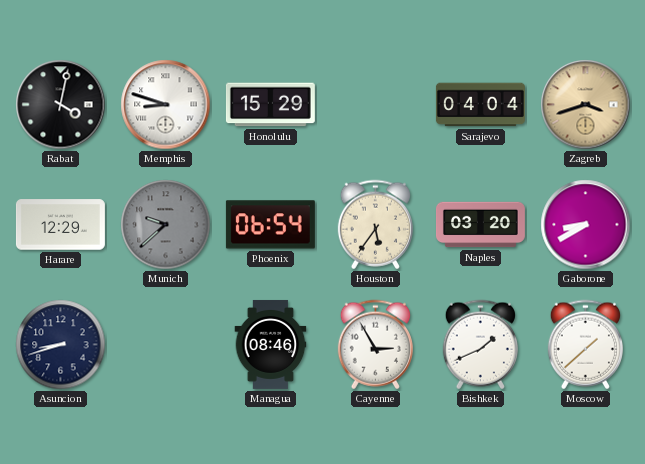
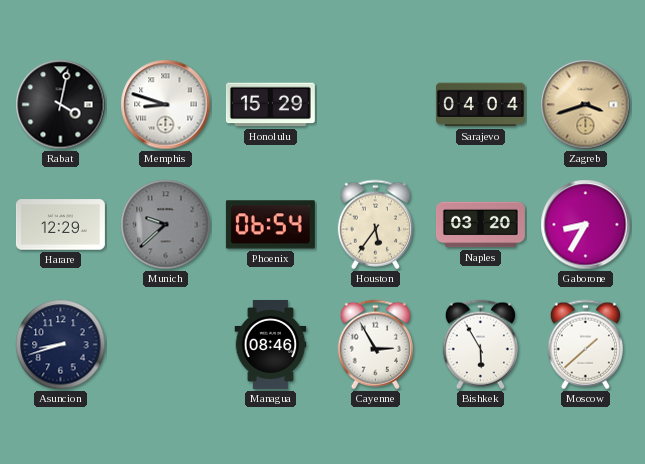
Gaborone: 8:40 -> 8:35
Bishkek: 1:41 -> 5:55
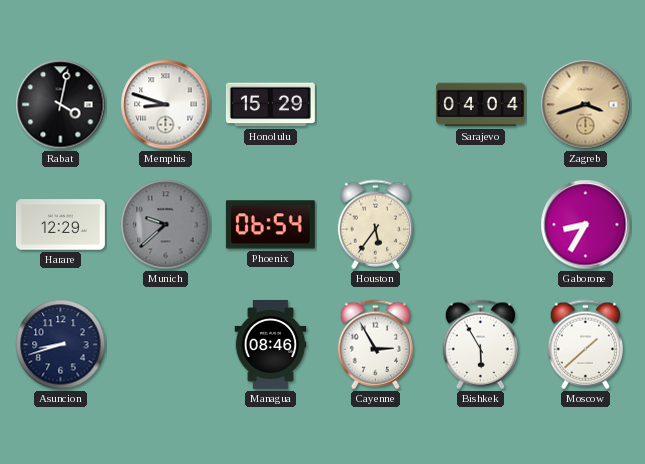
Naples: 03:20 -> none
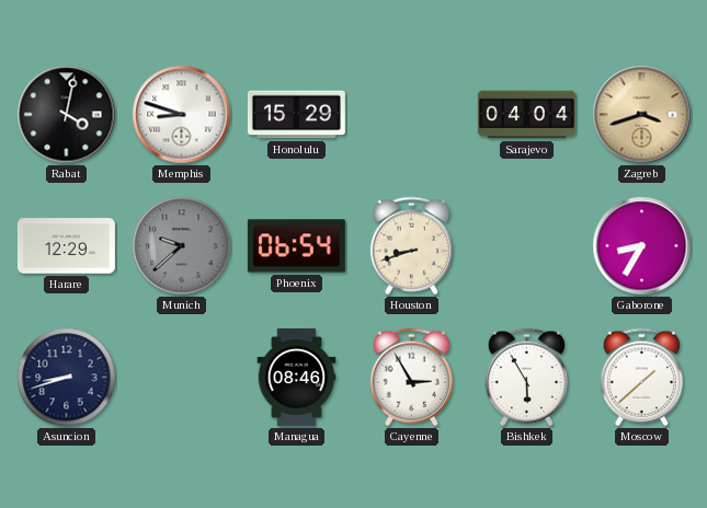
Houston: 5:36 -> 8:42
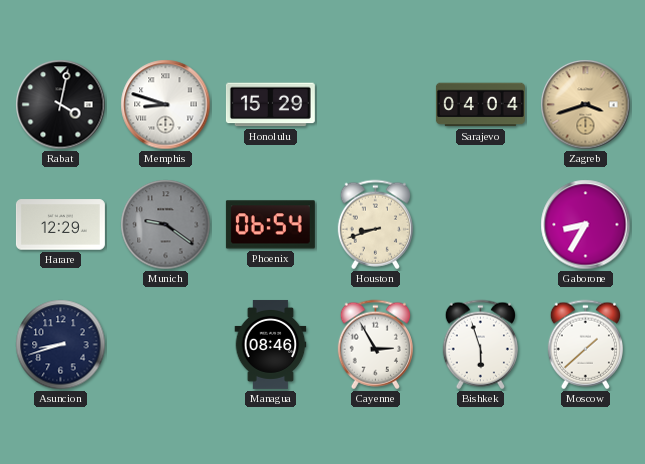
Munich: 9:38 -> 9:21
Bishkek: 5:55 -> 5:57
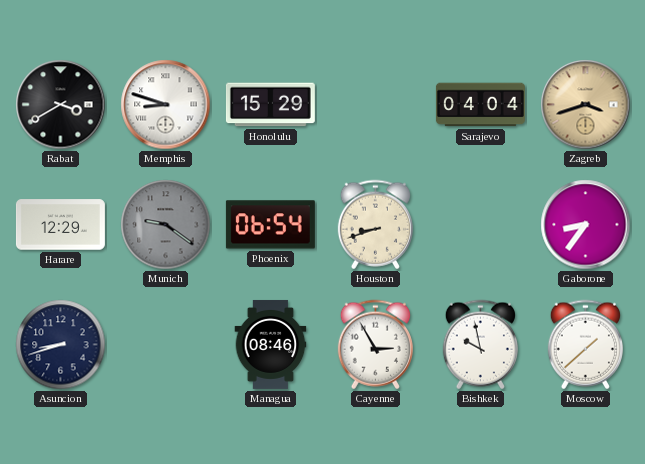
Rabat: 4:02 -> 3:40
Gaborone: 8:35 -> 8:36
Bishkek: 5:57 -> 9:58
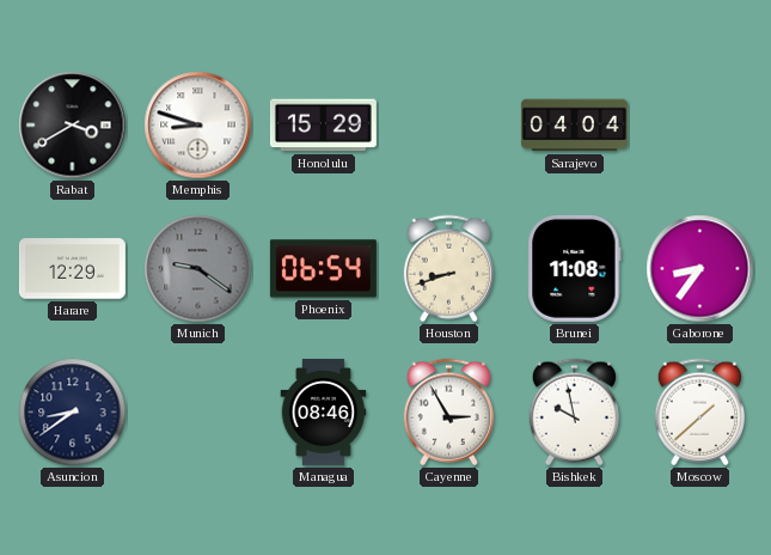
Zagreb: 3:42 -> none
Brunei: none -> 11:08
Asuncion: 8:42 -> 8:39
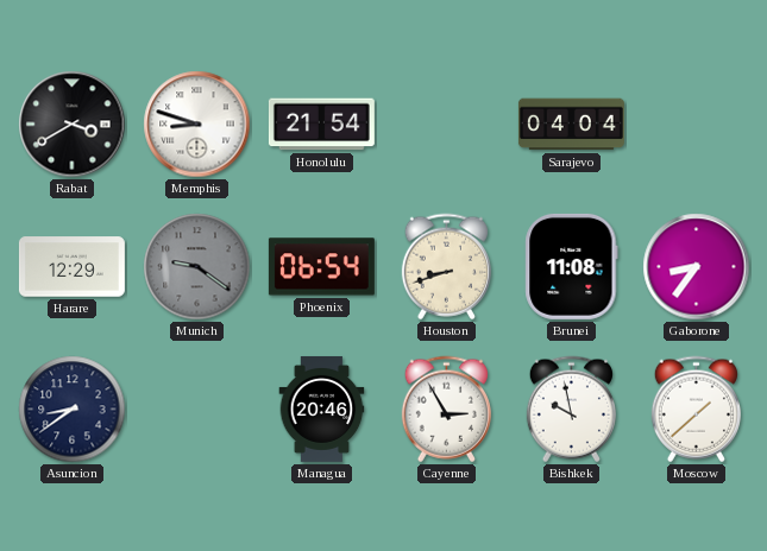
Honolulu: 15:29 -> 21:54
Managua: 08:46 -> 20:46
